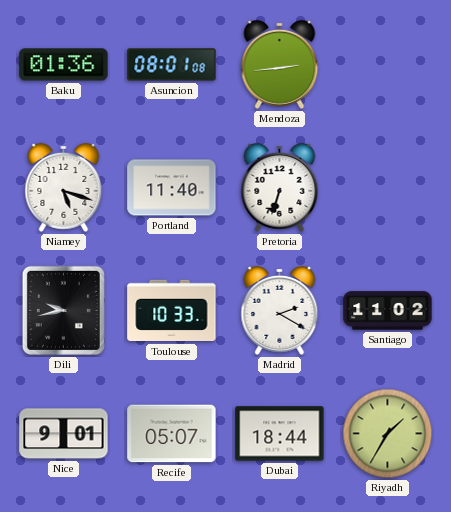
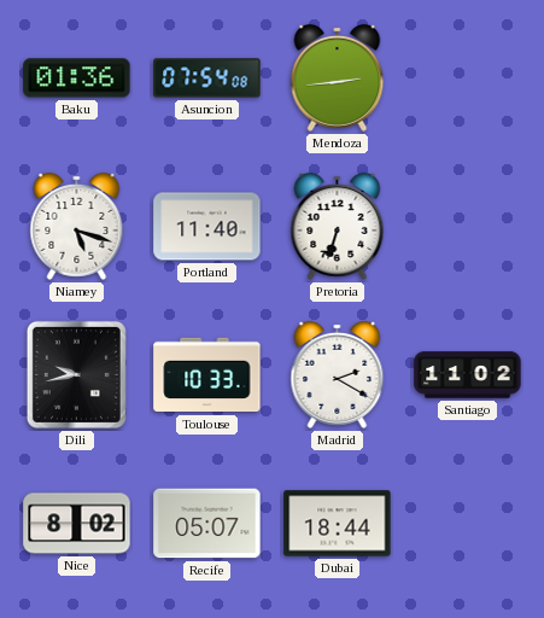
Asuncion: 08:01 -> 07:54
Nice: 9:01 -> 8:02
Riyadh: 1:35 -> none
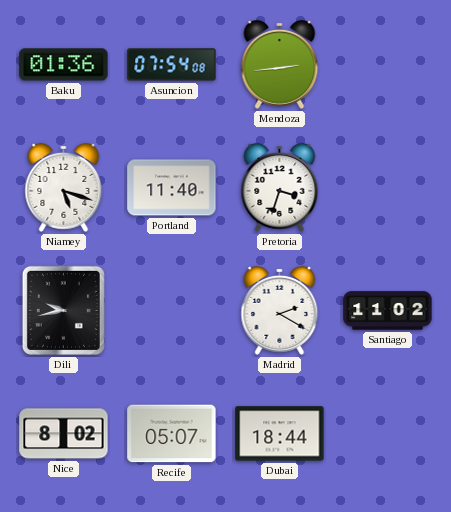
Pretoria: 6:33 -> 3:33
Toulouse: 10:33 -> none
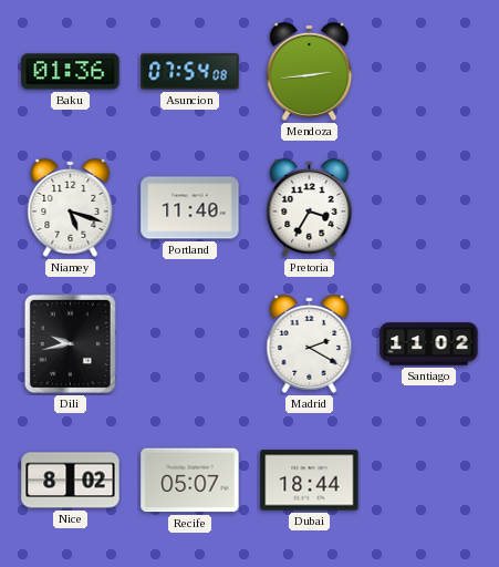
Pretoria: 3:33 -> 3:35
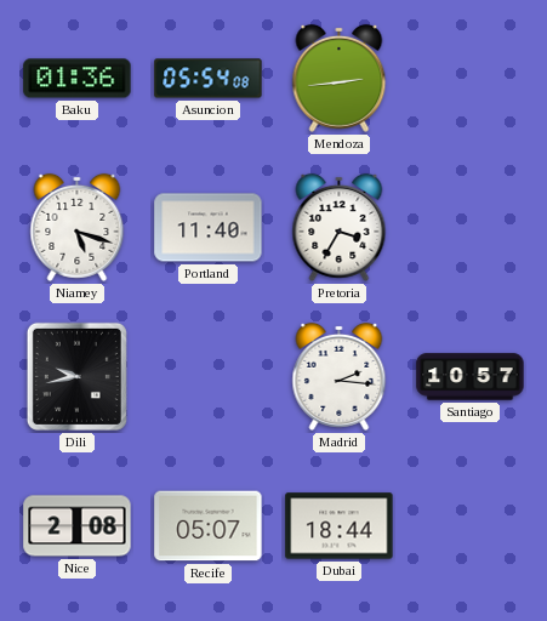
Asuncion: 07:54 -> 05:54
Madrid: 2:20 -> 2:16
Santiago: 11:02 -> 10:57
Nice: 8:02 -> 2:08
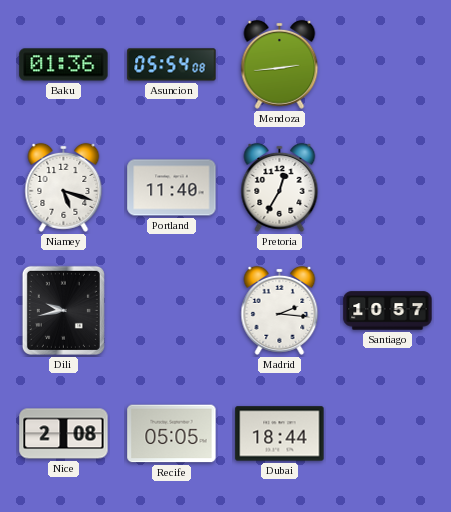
Pretoria: 3:35 -> 12:35
Recife: 05:07 -> 05:05
